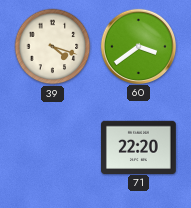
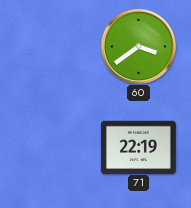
39: 4:18 -> none
71: 22:20 -> 22:19
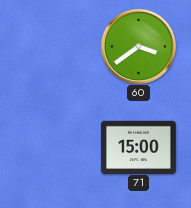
71: 22:19 -> 15:00
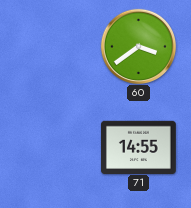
71: 15:00 -> 14:55
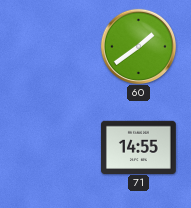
60: 3:39 -> 1:39
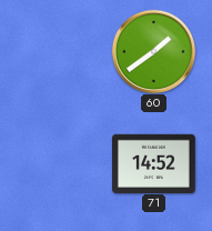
71: 14:55 -> 14:52
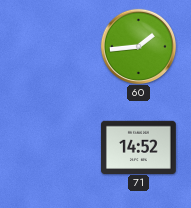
60: 1:39 -> 1:44
